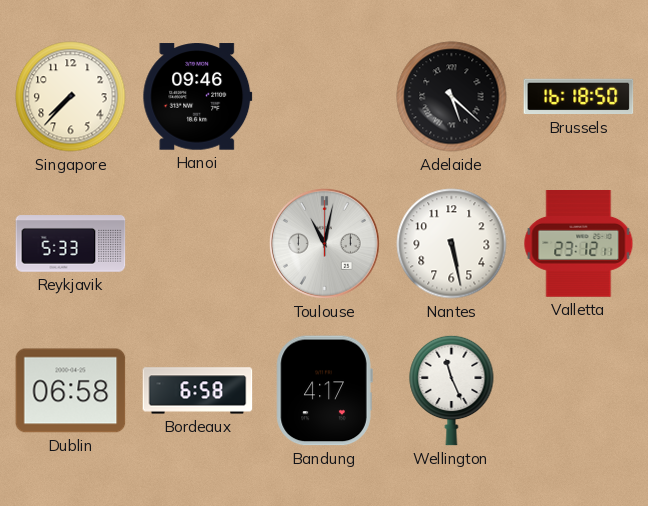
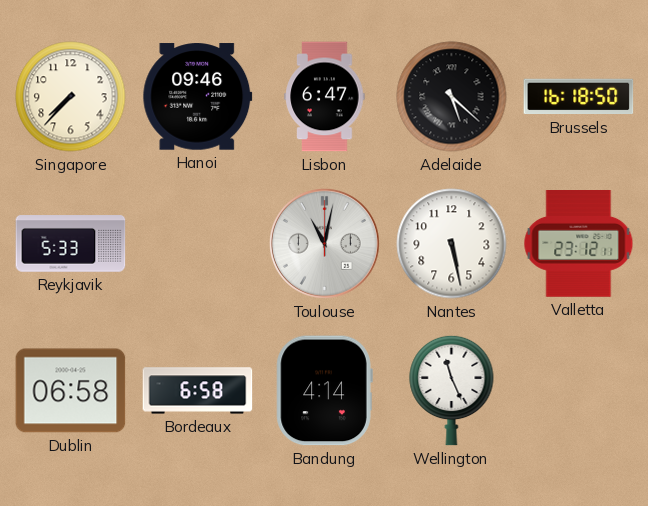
Lisbon: none -> 6:47
Bandung: 4:17 -> 4:14
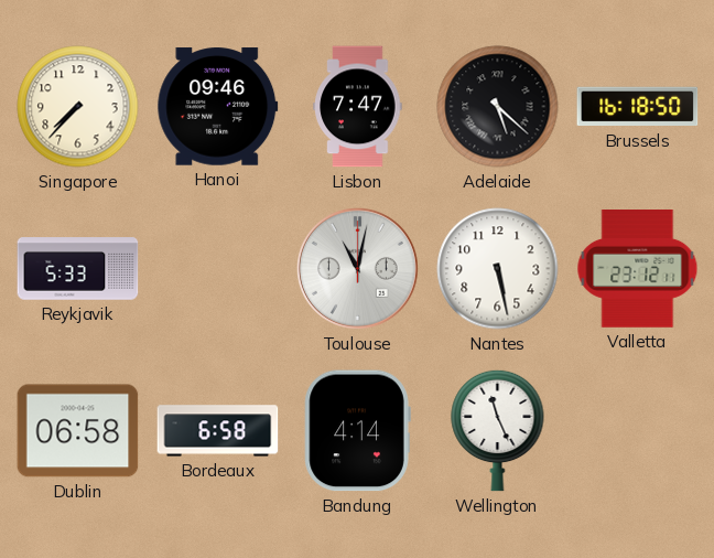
Lisbon: 6:47 -> 7:47
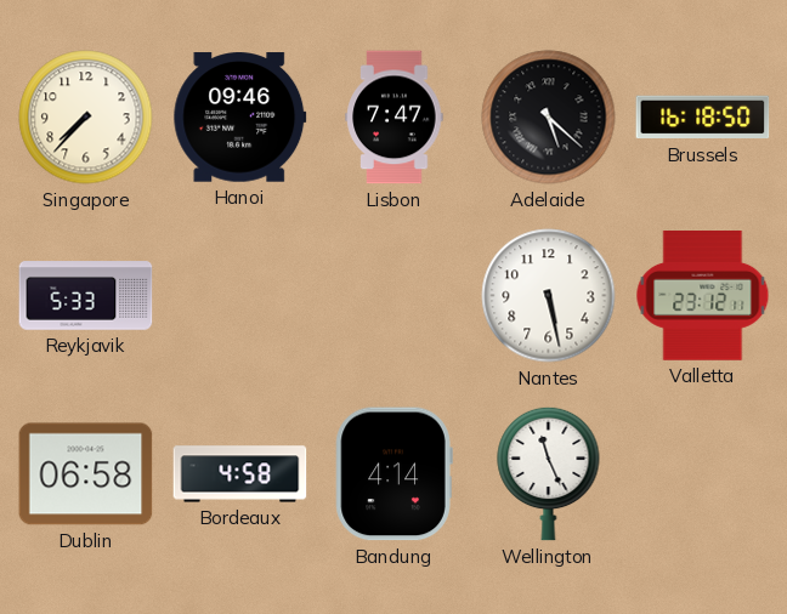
Toulouse: 11:02 -> none
Bordeaux: 6:58 -> 4:58
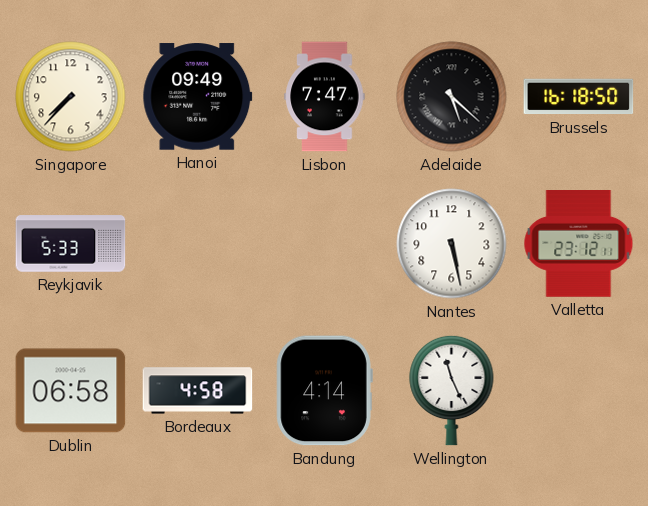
Hanoi: 09:46 -> 09:49
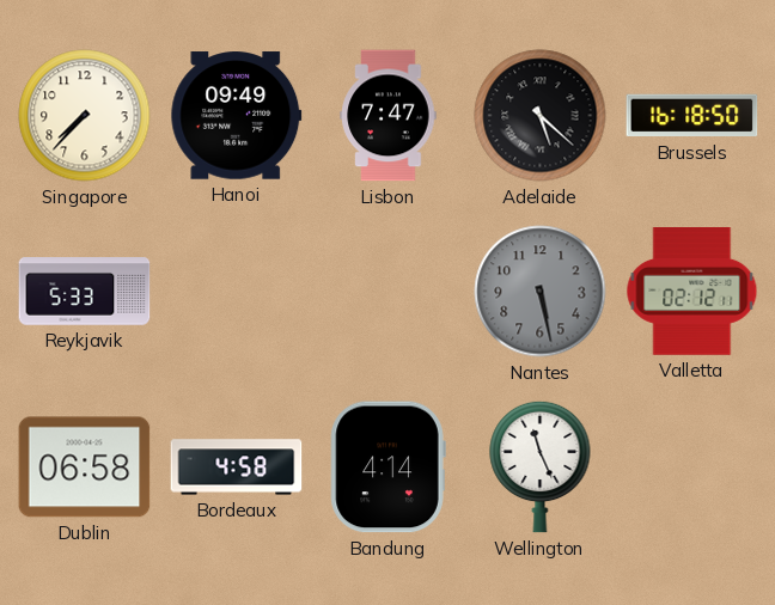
Nantes dial: white -> grey
Valletta: 23:12 -> 02:12
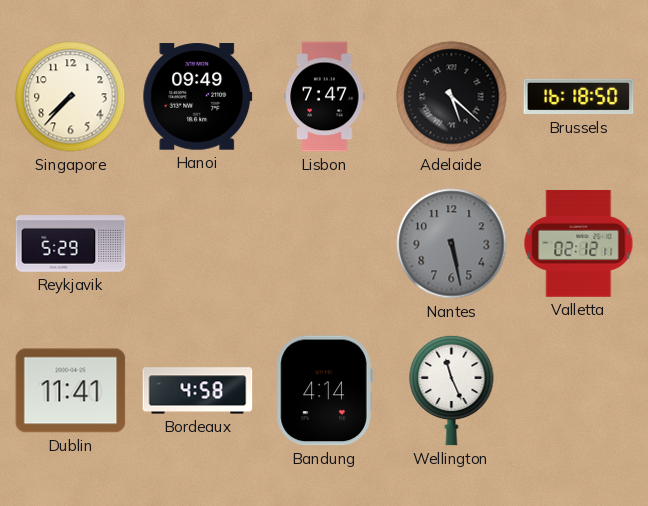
Reykjavik: 5:33 -> 5:29
Dublin: 06:58 -> 11:41
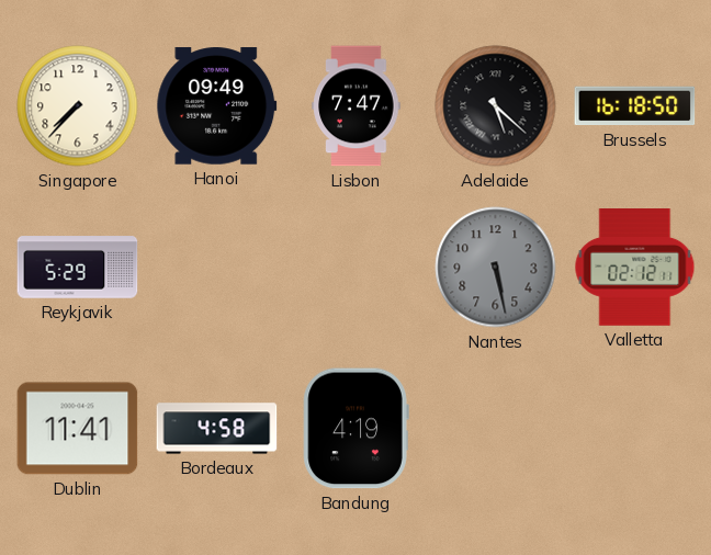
Bandung: 4:14 -> 4:19
Wellington: 11:26 -> none
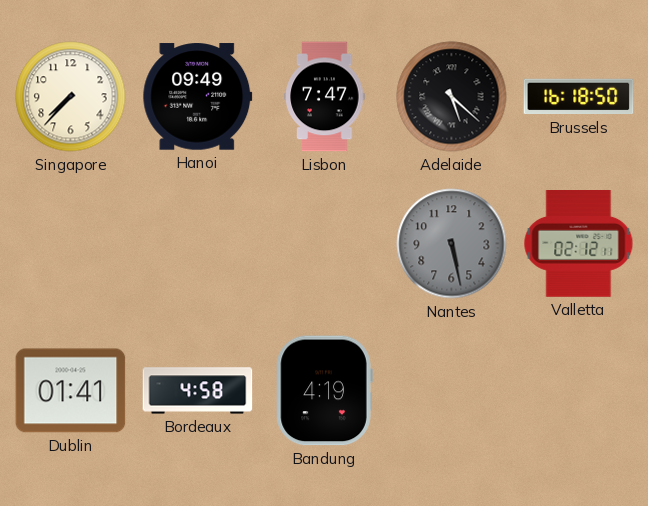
Reykjavik: 5:29 -> none
Dublin: 11:41 -> 01:41
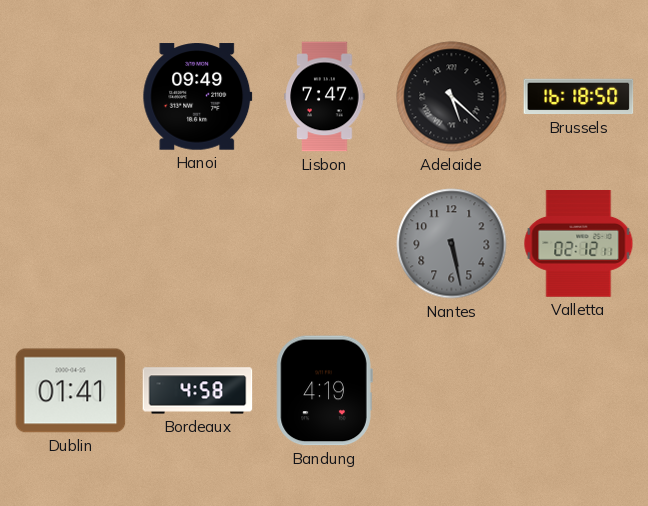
Singapore: 7:37 -> none
